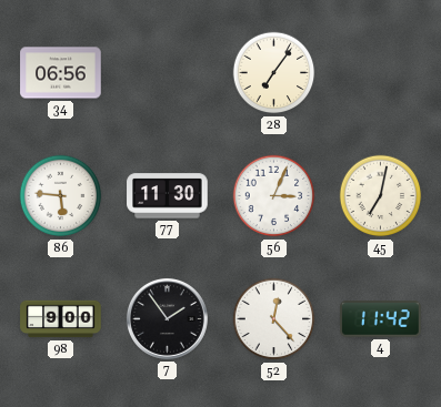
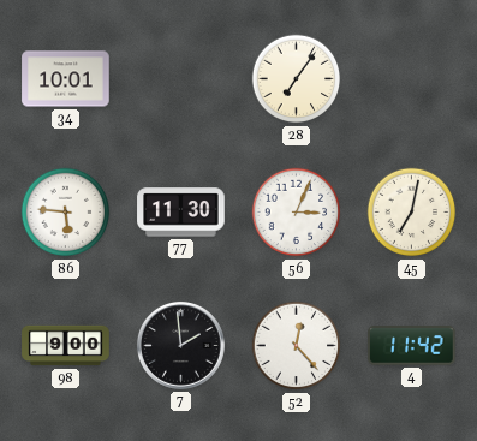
34: 06:56 -> 10:01
7: 1:54 -> 1:59
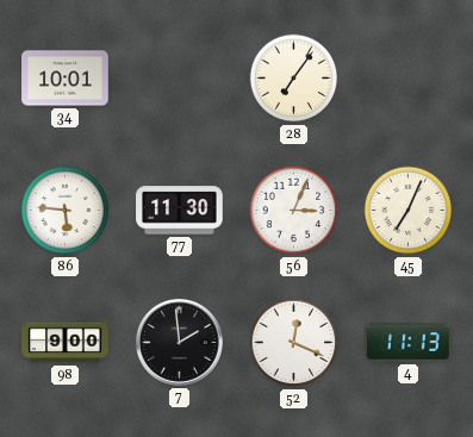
45: 7:02 -> 7:04
52: 12:23 -> 12:19
4: 11:42 -> 11:13
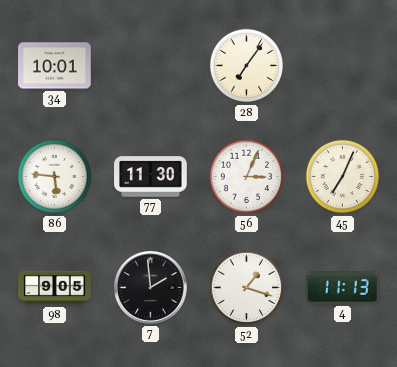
98: 9:00 -> 9:05
52: 12:19 -> 1:18
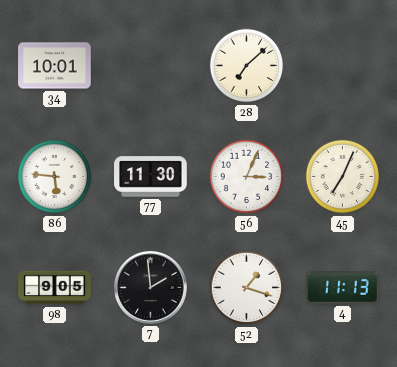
28: 7:06 -> 7:08
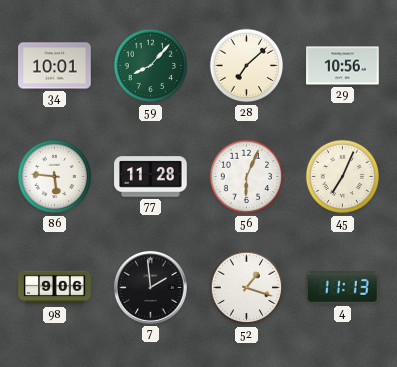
59: none -> 8:07
29: none -> 10:56
77: 11:30 -> 11:28
56: 3:04 -> 6:04
98: 9:05 -> 9:06
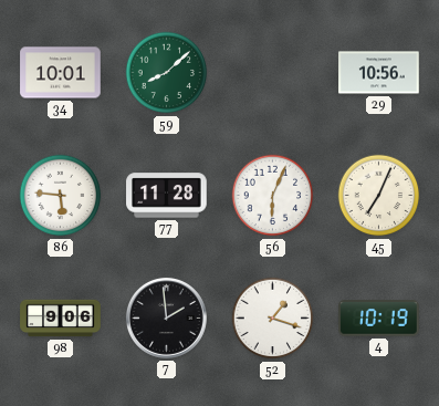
59: 8:07 -> 8:08
28: 7:08 -> none
4: 11:13 -> 10:19
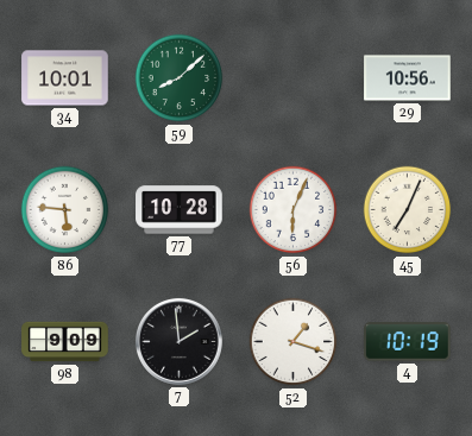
77: 11:28 -> 10:28
98: 9:06 -> 9:09
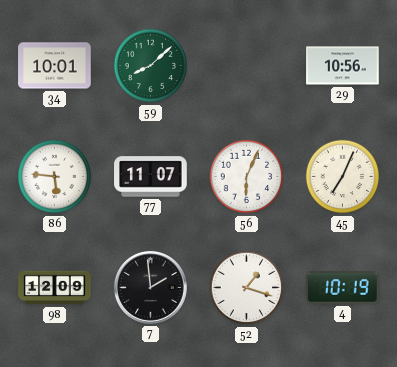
77: 10:28 -> 11:07
98: 9:09 -> 12:09
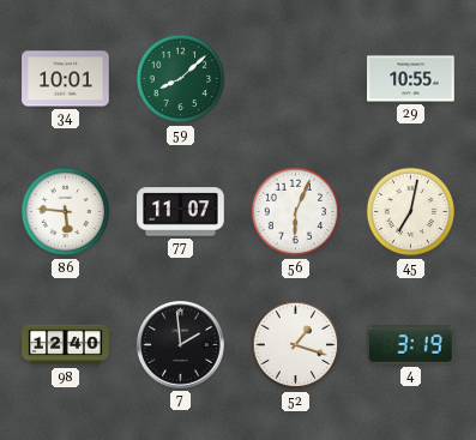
29: 10:56 -> 10:55
45: 7:04 -> 7:02
98: 12:09 -> 12:40
4: 10:19 -> 3:19
